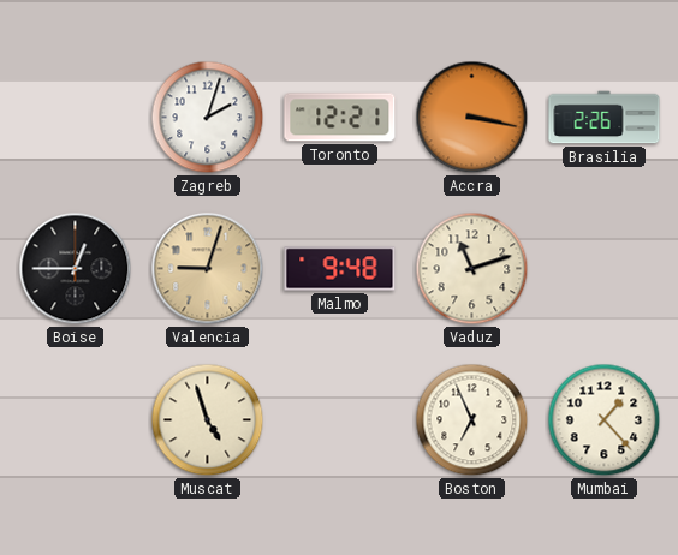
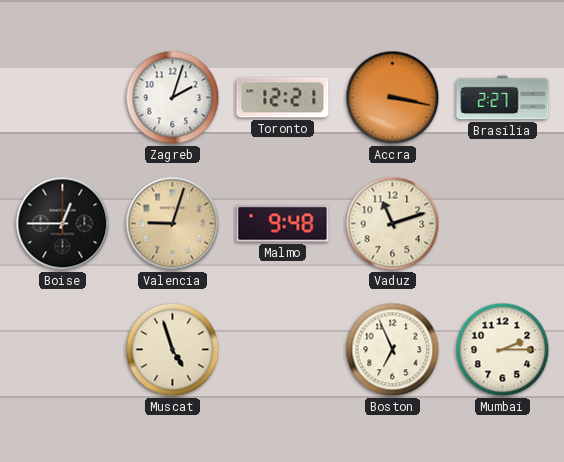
Brasilia: 2:26 -> 2:27
Mumbai: 1:23 -> 2:15
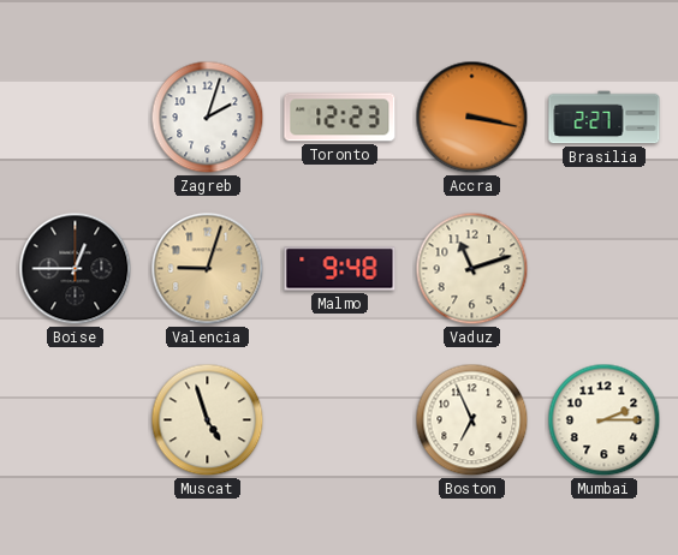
Toronto: 12:21 -> 12:23
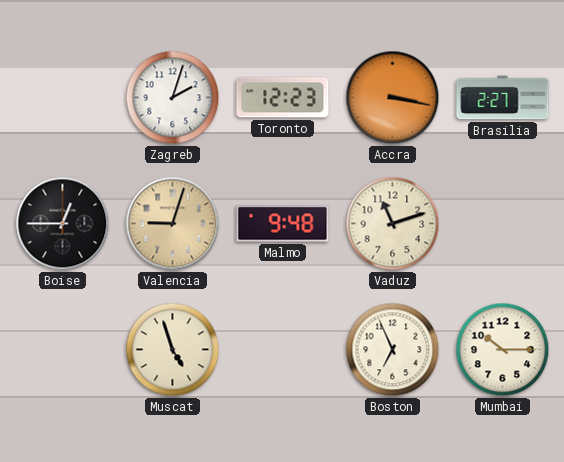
Mumbai: 2:15 -> 10:15
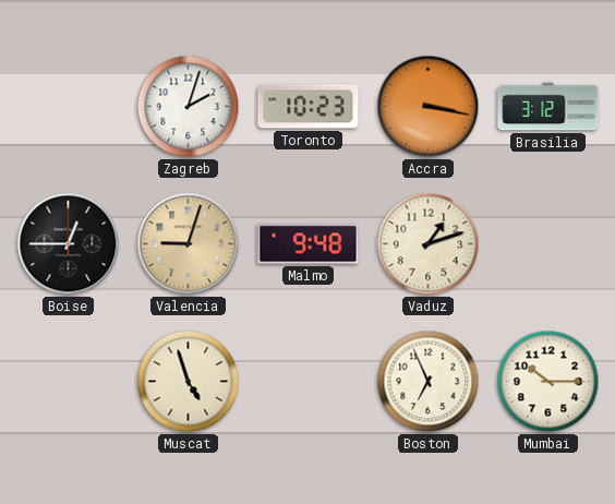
Toronto: 12:23 -> 10:23
Brasilia: 2:27 -> 3:12
Vaduz: 11:12 -> 1:12
